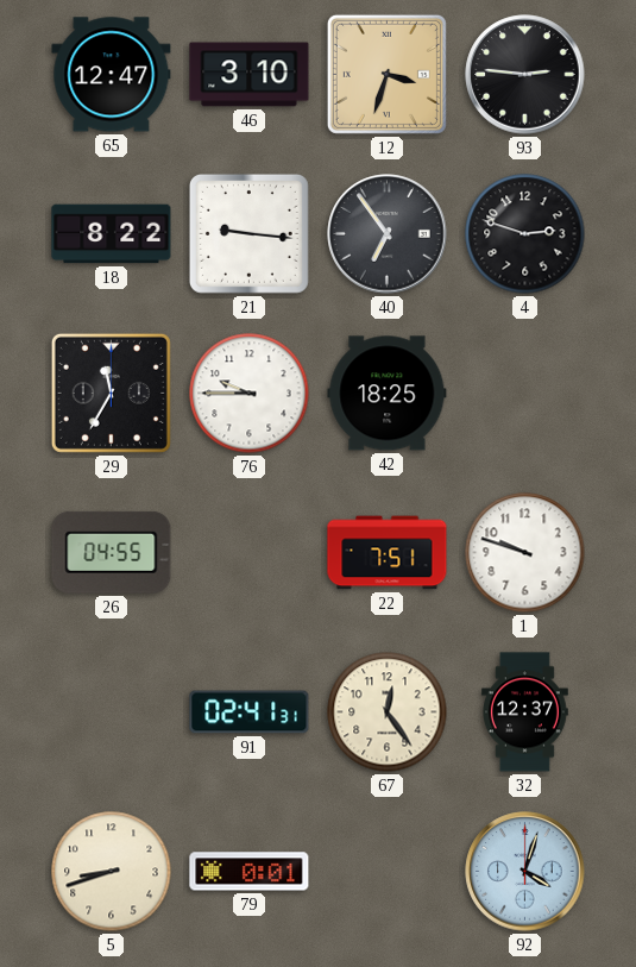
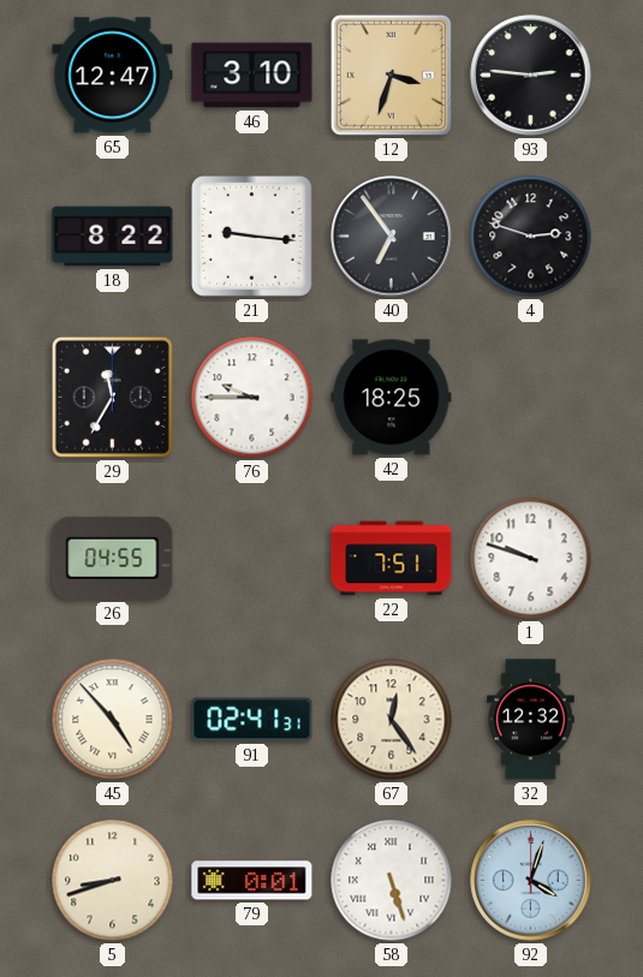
45: none -> 4:53
32: 12:37 -> 12:32
58: none -> 5:27
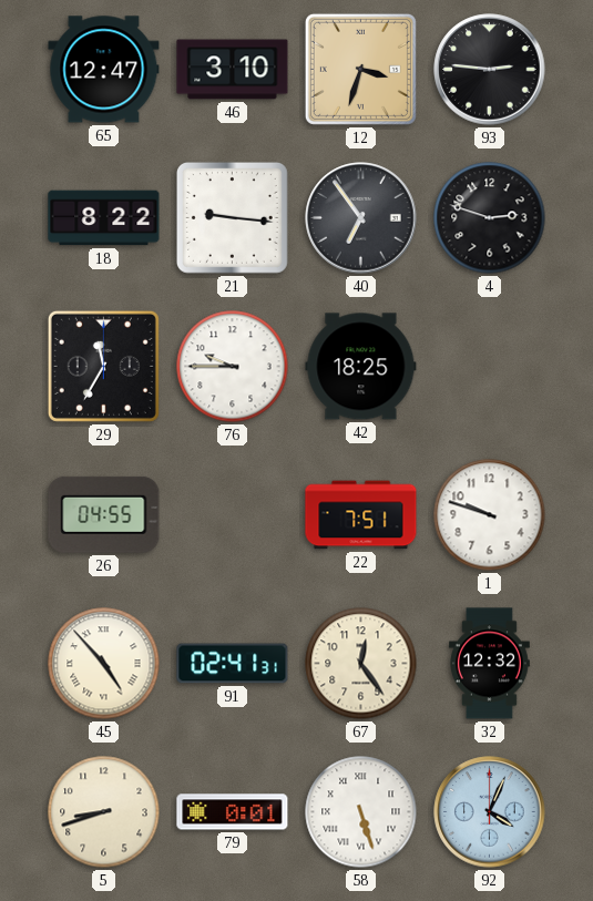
92: 4:03 -> 4:04
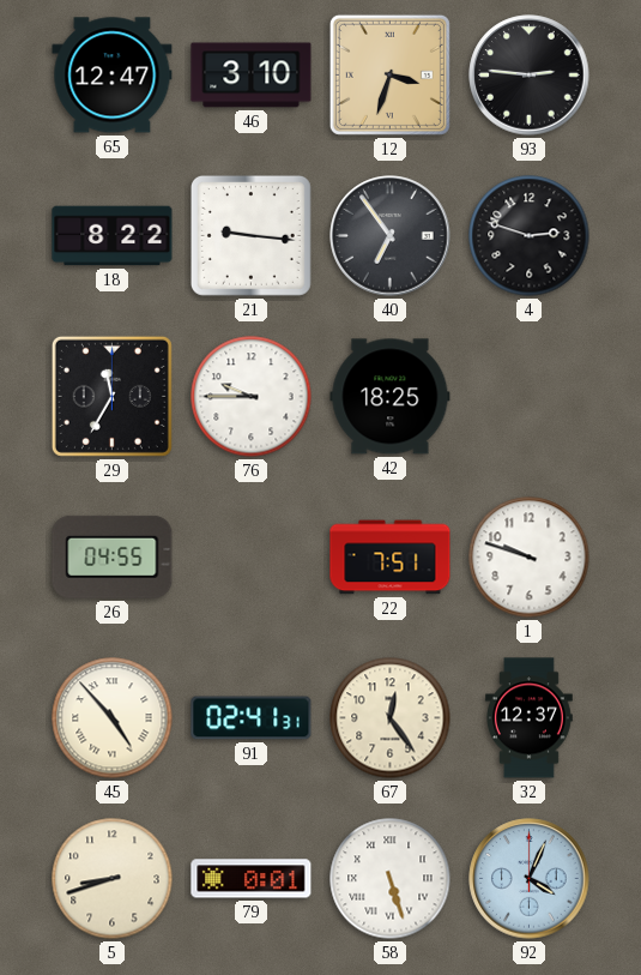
32: 12:32 -> 12:37
